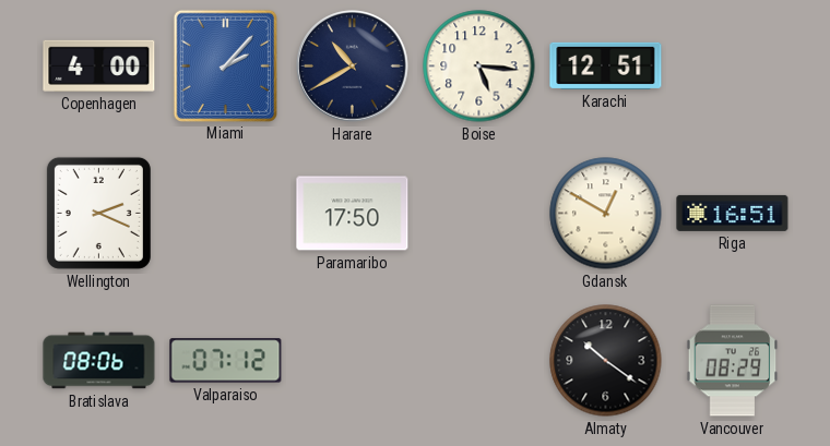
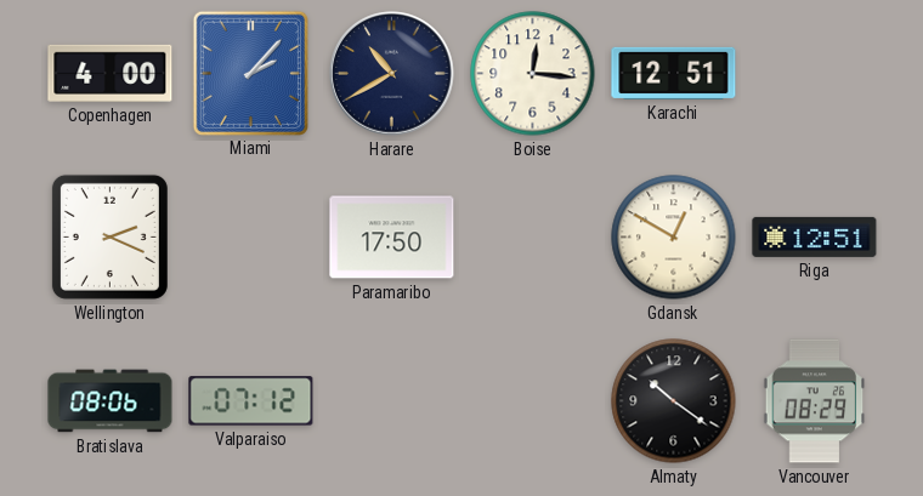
Boise: 5:16 -> 12:16
Riga: 16:51 -> 12:51
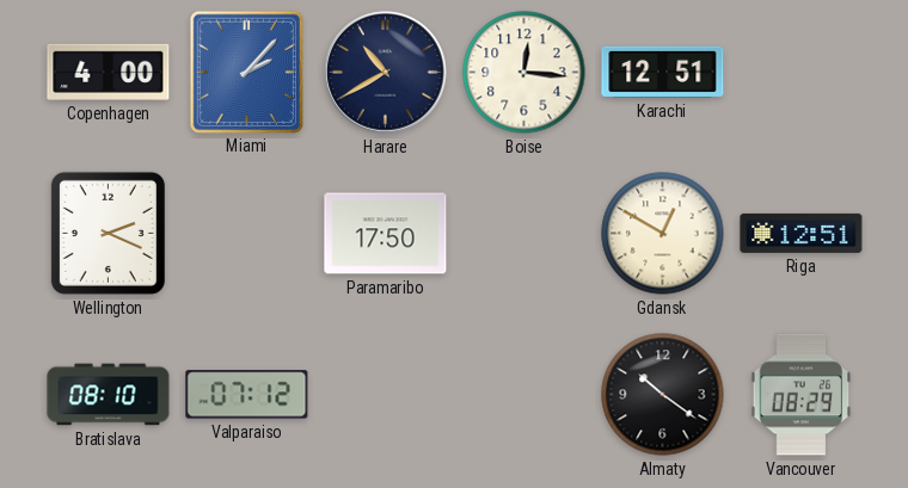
Bratislava: 08:06 -> 08:10
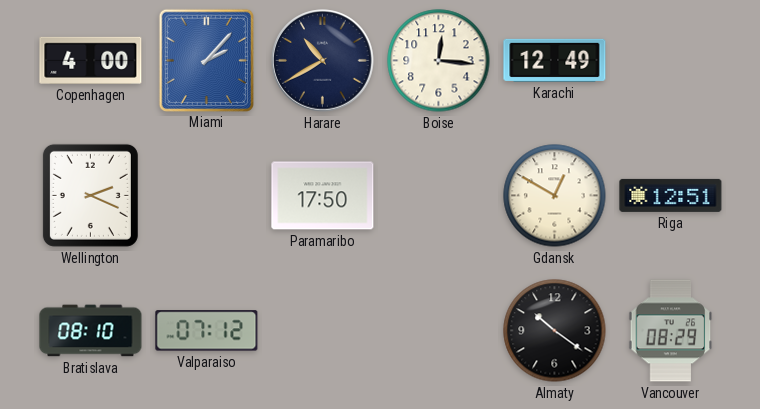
Karachi: 12:51 -> 12:49
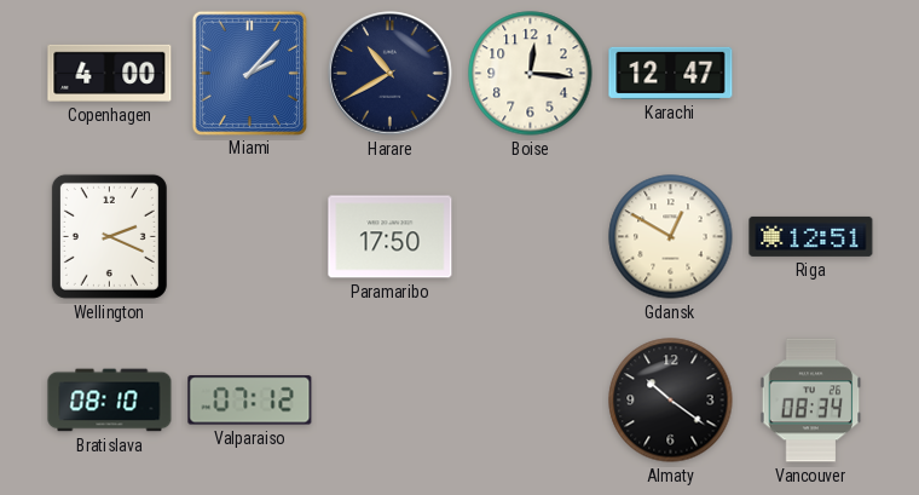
Karachi: 12:49 -> 12:47
Vancouver: 08:29 -> 08:34
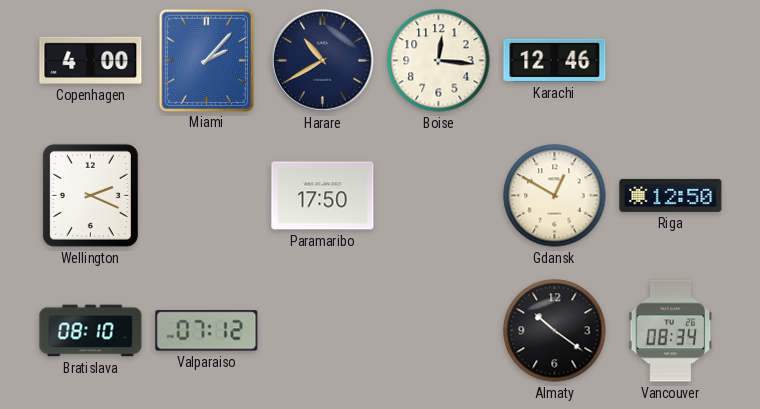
Karachi: 12:47 -> 12:46
Riga: 12:51 -> 12:50
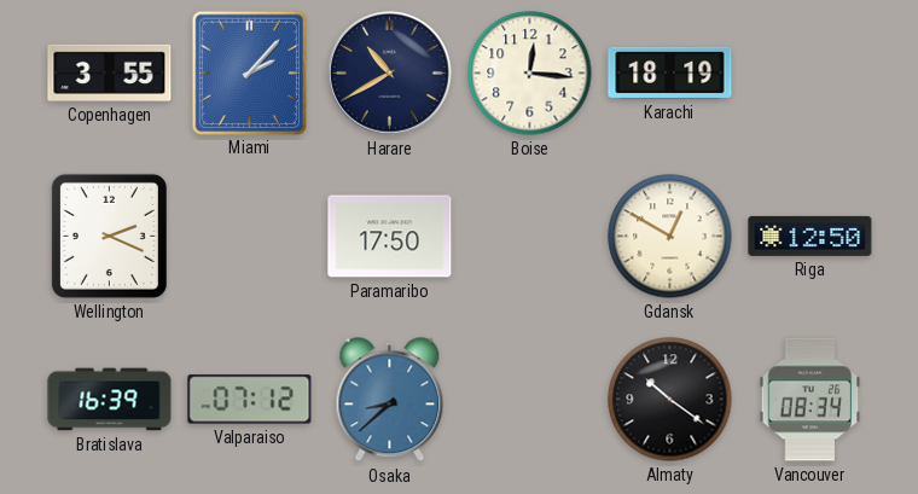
Copenhagen: 4:00 -> 3:55
Karachi: 12:46 -> 18:19
Bratislava: 08:10 -> 16:39
Osaka: none -> 8:38
